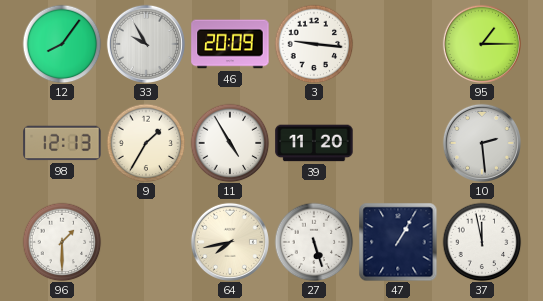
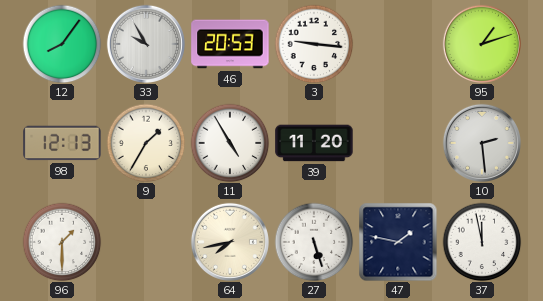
46: 20:09 -> 20:53
95: 1:15 -> 1:12
47: 1:05 -> 1:47
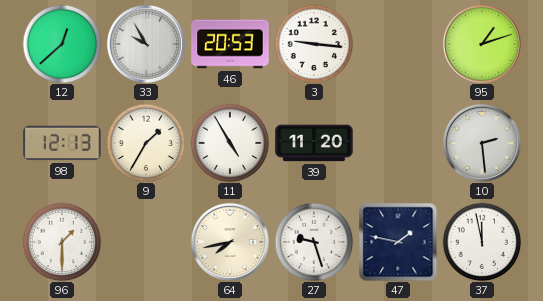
12: 8:06 -> 12:38
27: 5:27 -> 9:27
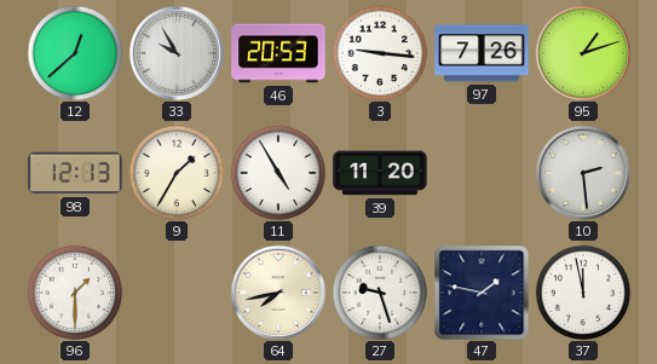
97: none -> 7:26
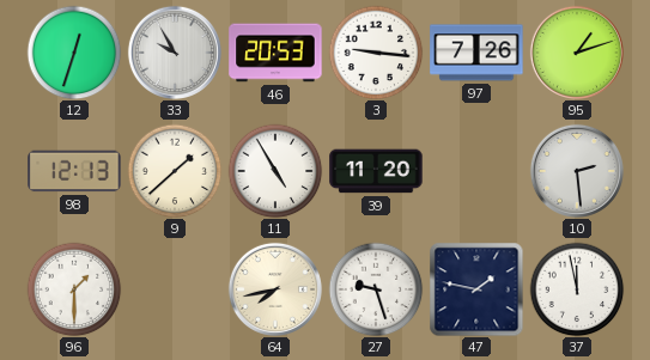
12: 12:38 -> 12:33
9: 1:35 -> 1:38
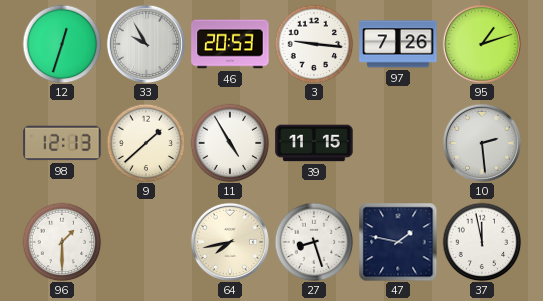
39: 11:20 -> 11:15
27: 9:27 -> 8:27
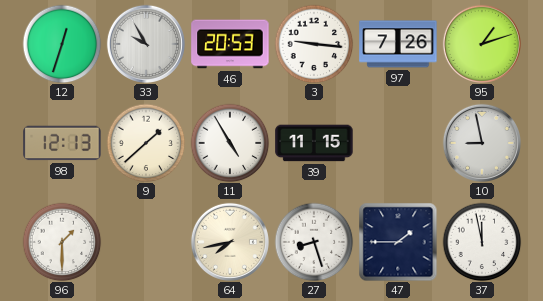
10: 2:29 -> 8:58
47: 1:47 -> 1:45
